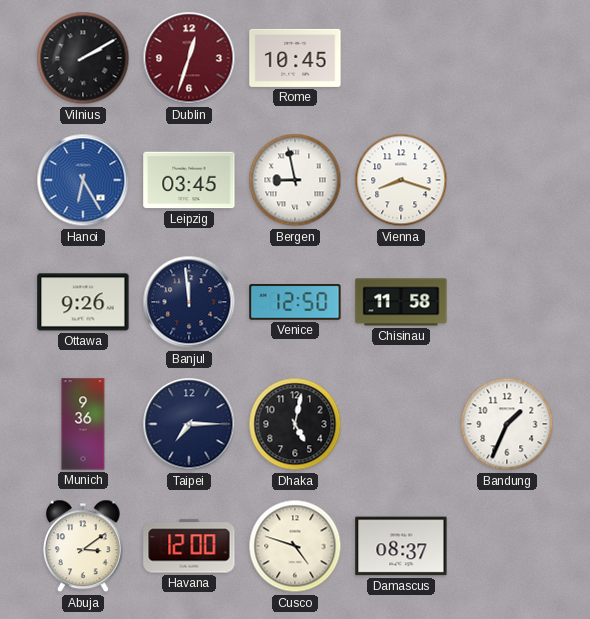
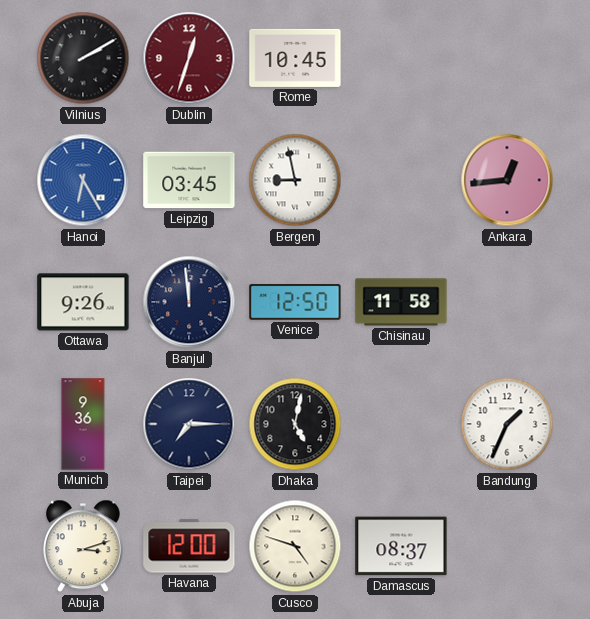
Vienna: 8:18 -> none
Ankara: none -> 12:44
Abuja: 3:09 -> 3:12
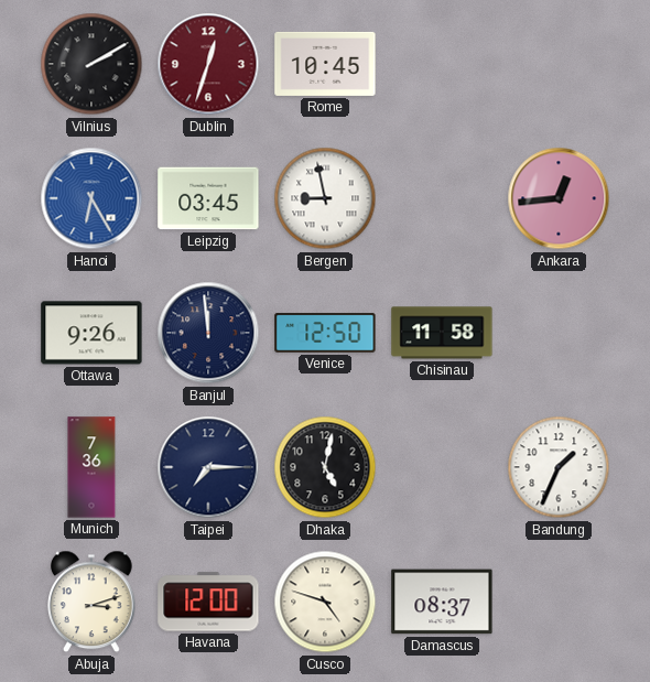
Munich: 9:36 -> 7:36
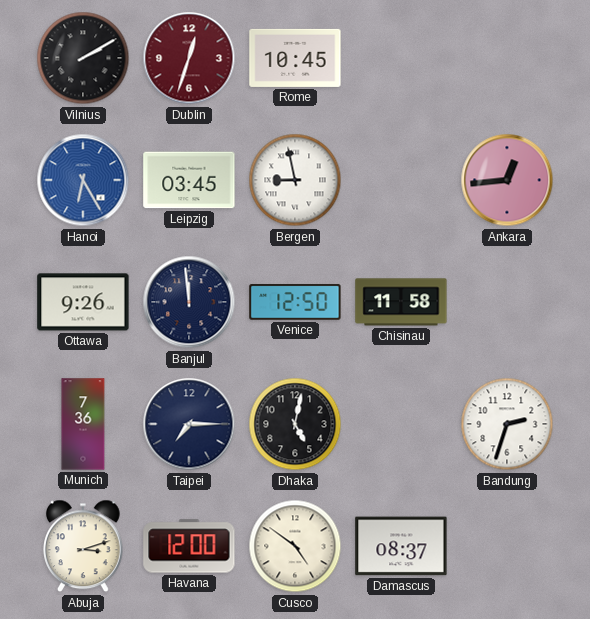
Bandung: 1:34 -> 2:33
Cusco: 4:48 -> 4:51
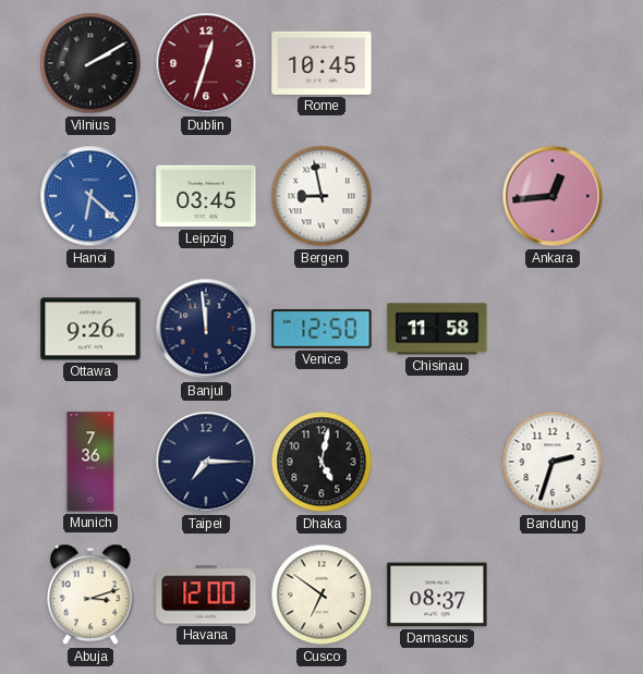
Hanoi: 6:25 -> 6:22
Cusco: 4:51 -> 6:51
